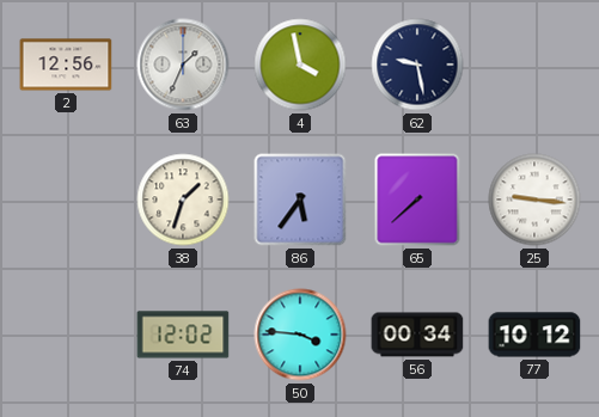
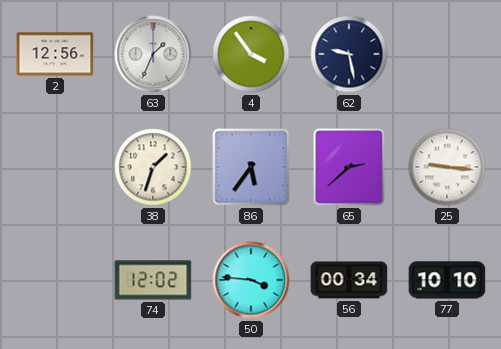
4: 3:58 -> 3:54
65: 7:38 -> 2:38
77: 10:12 -> 10:10
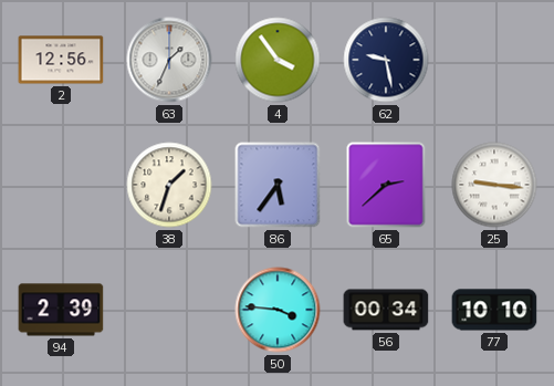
94: none -> 2:39
74: 12:02 -> none
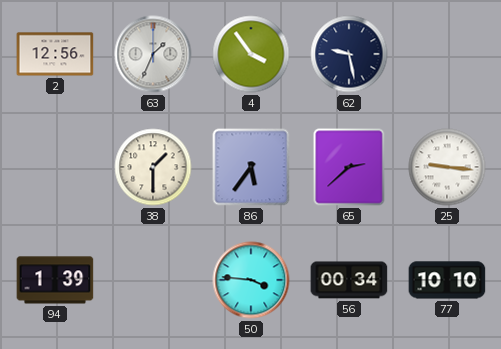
38: 1:33 -> 1:30
94: 2:39 -> 1:39
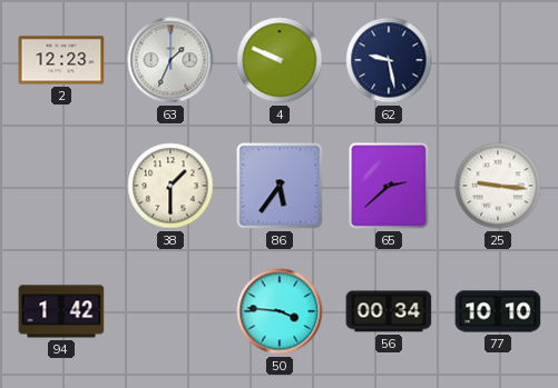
2: 12:56 -> 12:23
4: 3:54 -> 9:49
94: 1:39 -> 1:42
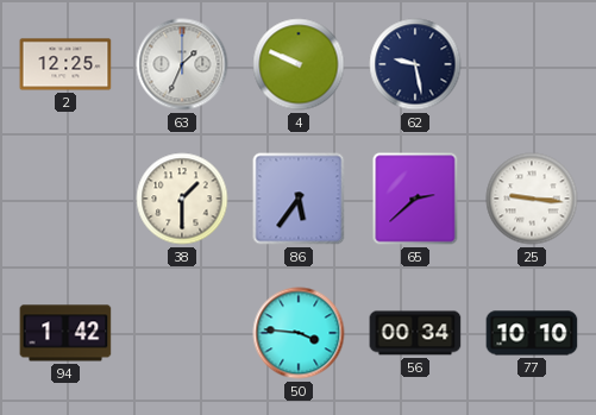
2: 12:23 -> 12:25
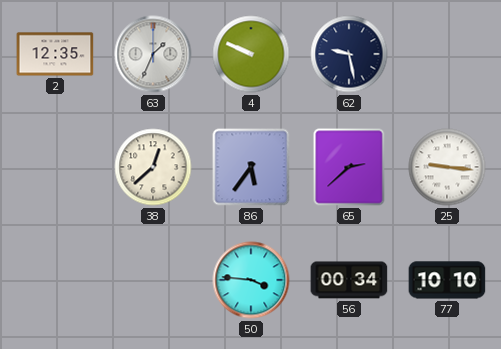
2: 12:25 -> 12:35
38: 1:30 -> 12:38
94: 1:42 -> none
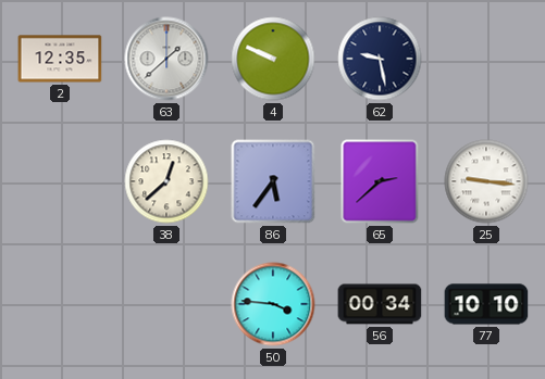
63: 1:34 -> 1:38
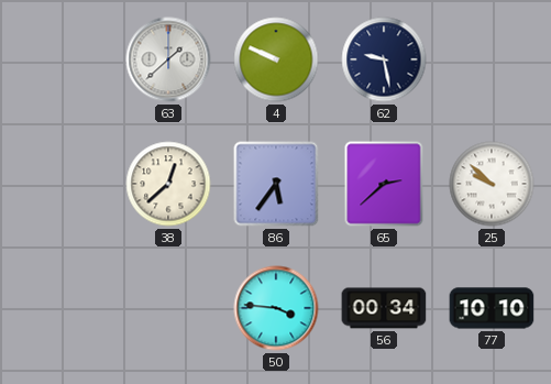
2: 12:35 -> none
25: 9:16 -> 9:52
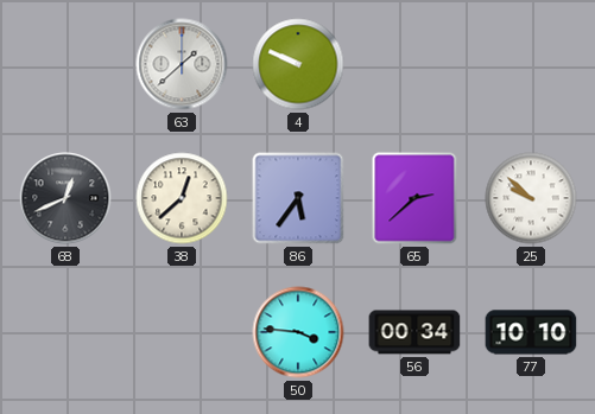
62: 9:28 -> none
68: none -> 12:41
